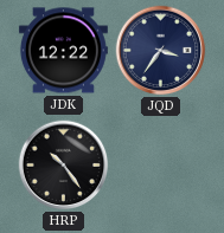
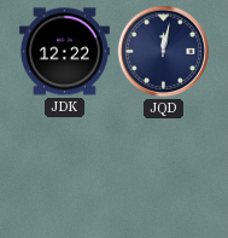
JQD: 3:36 -> 12:02
HRP: 10:24 -> none
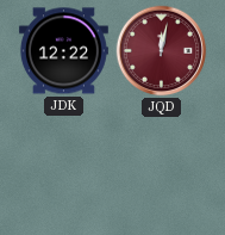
JQD dial: navy -> burgundy
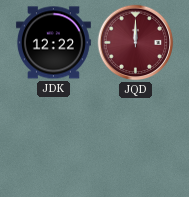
JQD: 12:02 -> 12:00
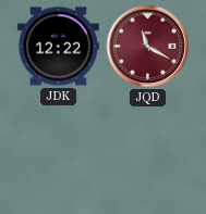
JQD: 12:00 -> 11:20
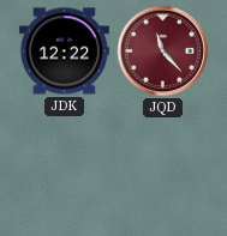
JQD: 11:20 -> 11:23
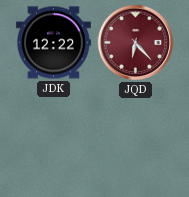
JQD: 11:23 -> 6:23
